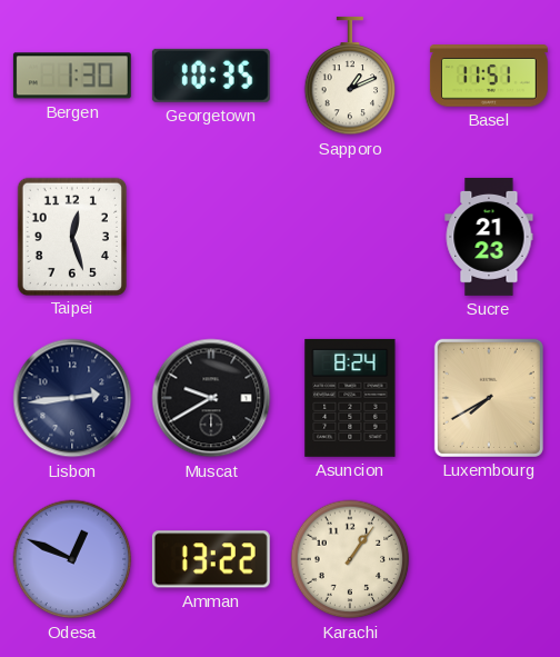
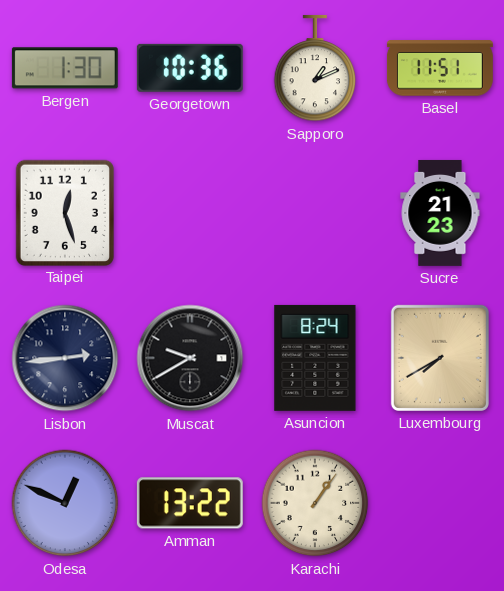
Georgetown: 10:35 -> 10:36
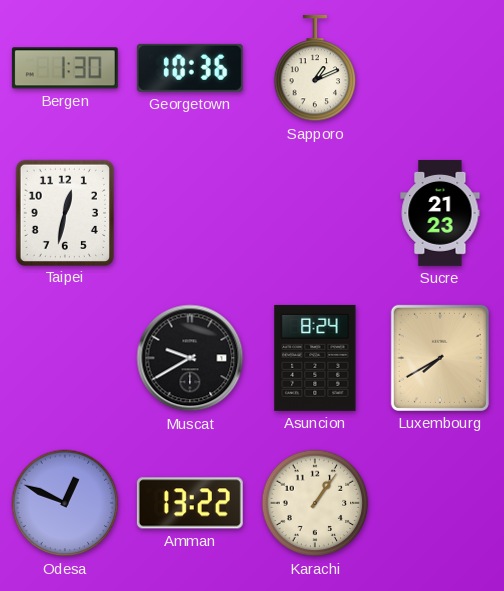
Basel: 11:51 -> none
Taipei: 12:27 -> 12:32
Lisbon: 2:44 -> none
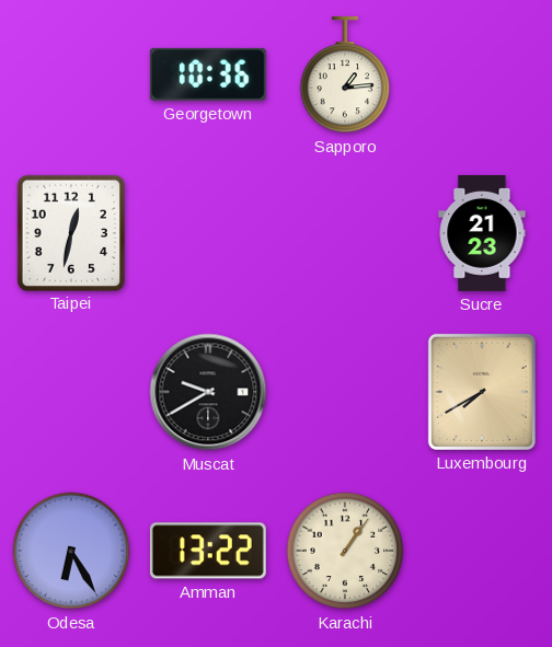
Bergen: 1:30 -> none
Sapporo: 1:11 -> 1:14
Asuncion: 8:24 -> none
Odesa: 12:49 -> 6:25
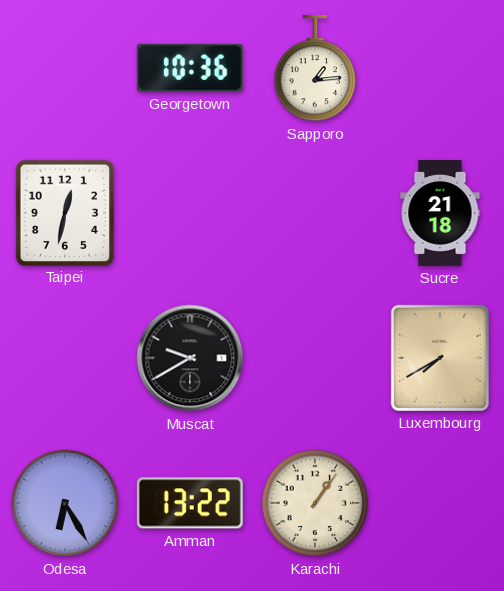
Sucre: 21:23 -> 21:18
